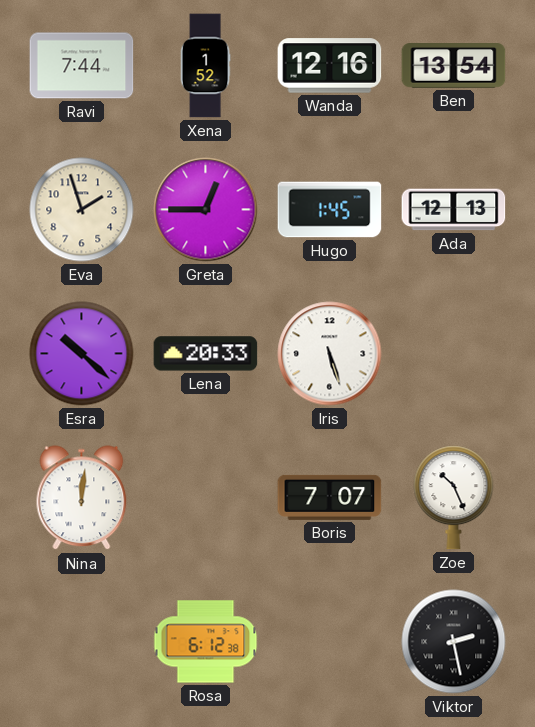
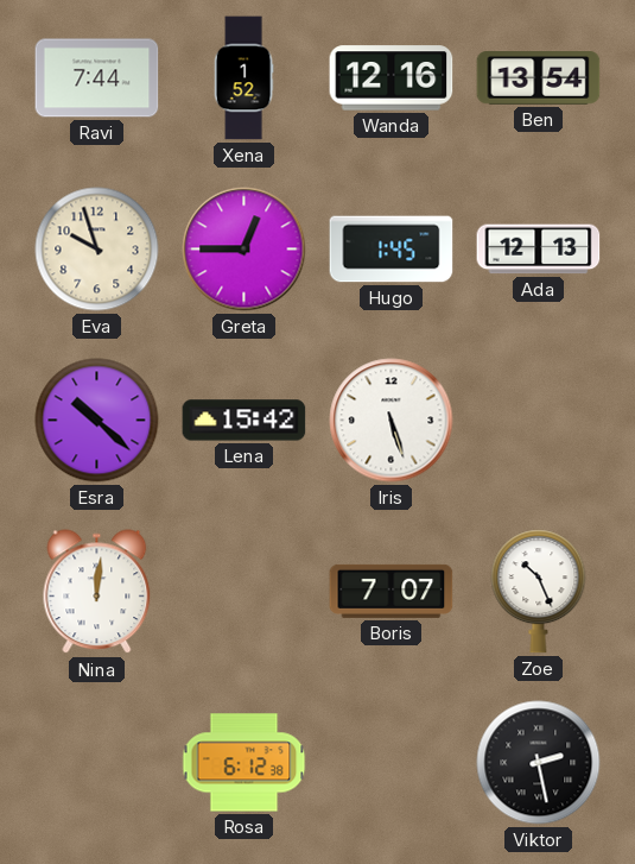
Eva: 1:57 -> 9:57
Lena: 20:33 -> 15:42
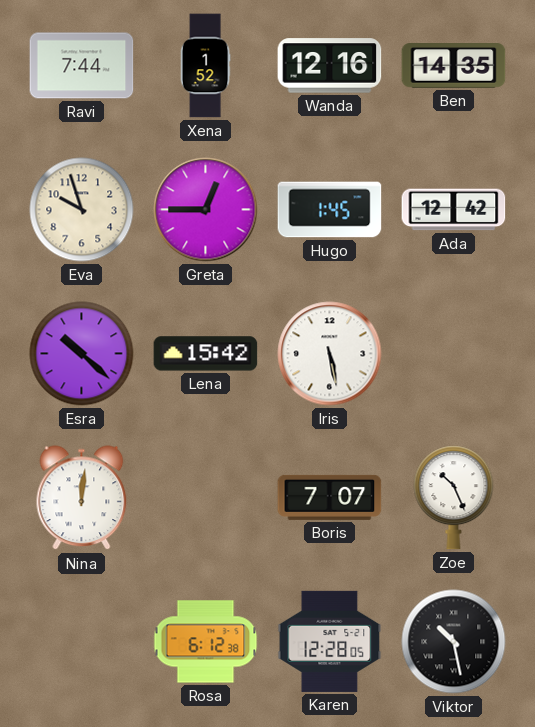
Ben: 13:54 -> 14:35
Ada: 12:13 -> 12:42
Iris: 5:27 -> 5:28
Karen: none -> 12:28
Viktor: 2:28 -> 10:28
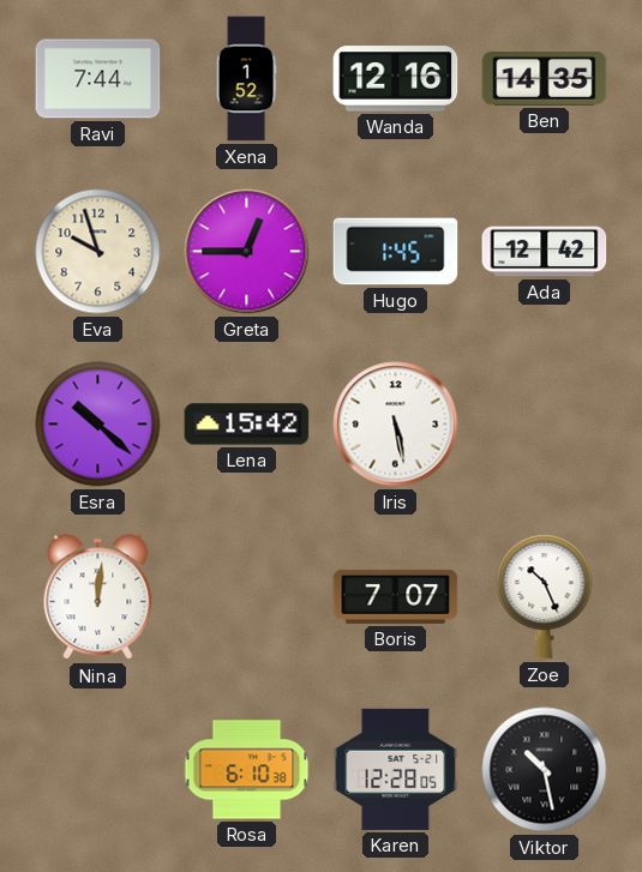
Rosa: 6:12 -> 6:10
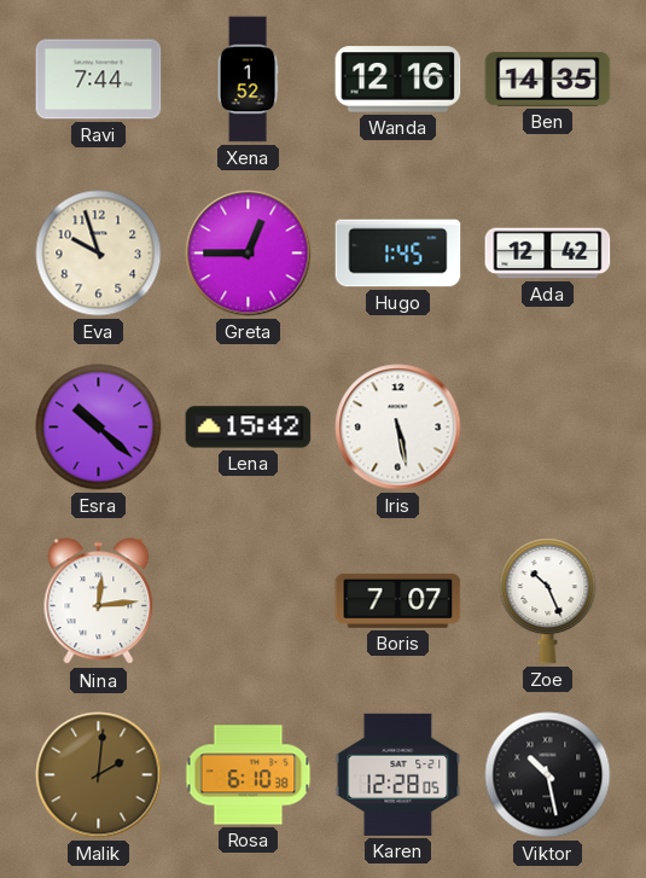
Nina: 12:01 -> 12:14
Malik: none -> 2:01
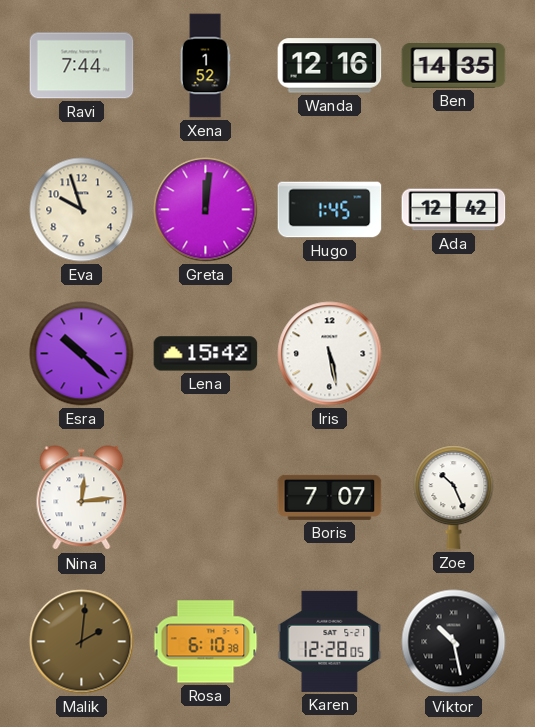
Greta: 12:45 -> 12:01
